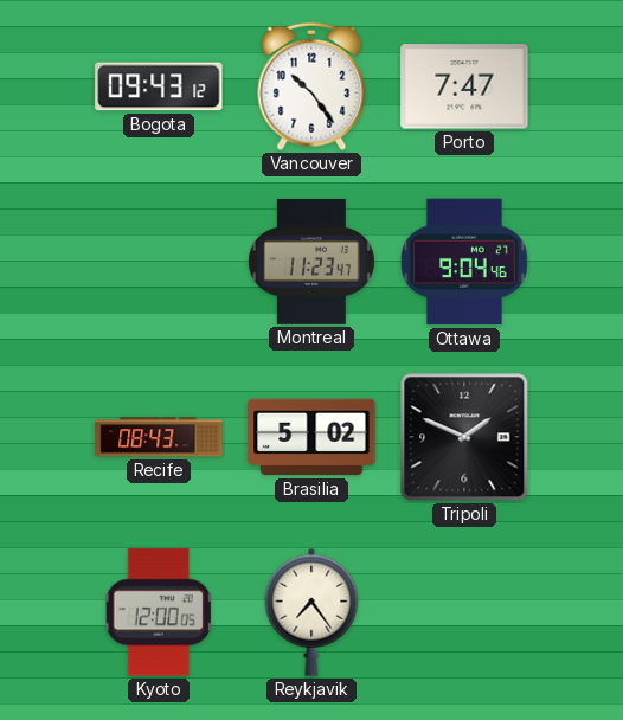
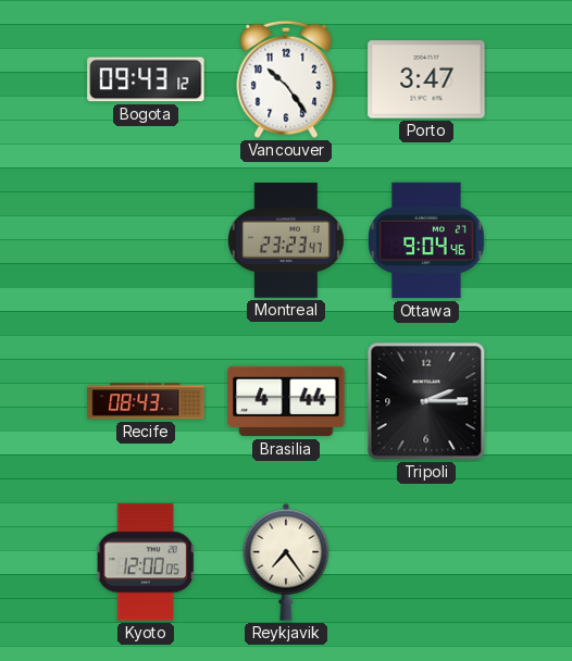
Porto: 7:47 -> 3:47
Montreal: 11:23 -> 23:23
Brasilia: 5:02 -> 4:44
Tripoli: 1:49 -> 2:15
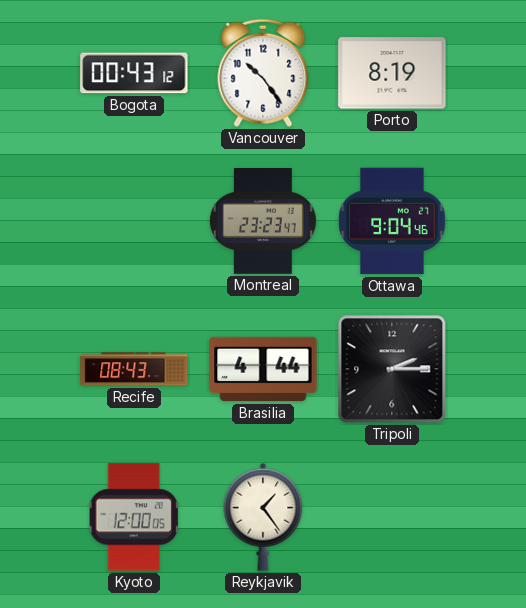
Bogota: 09:43 -> 00:43
Porto: 3:47 -> 8:19
Reykjavik: 7:24 -> 1:24
